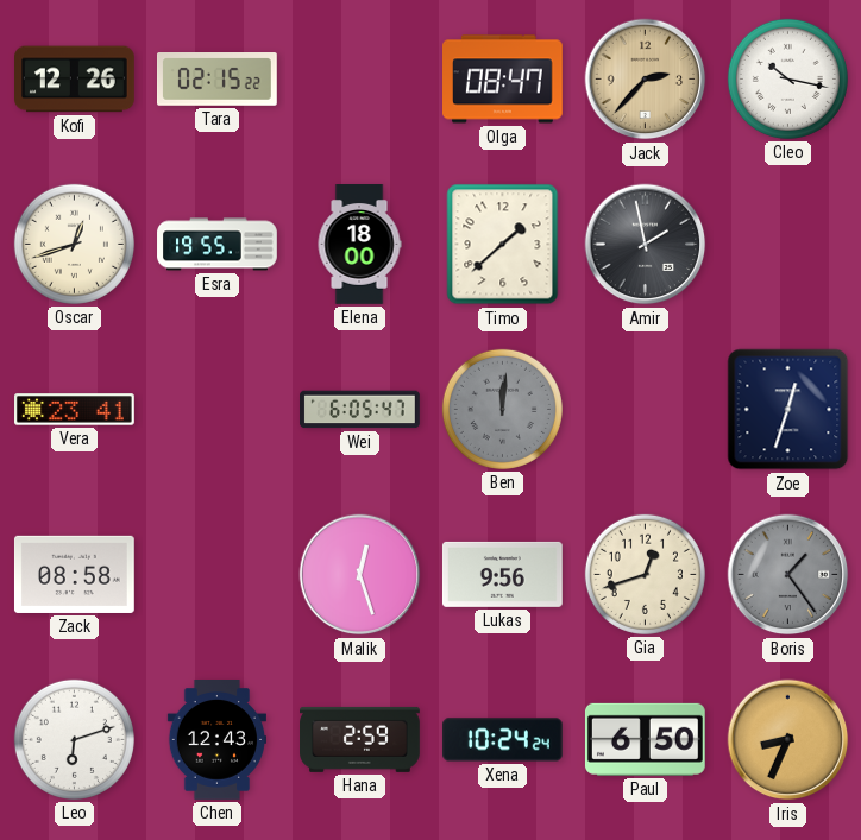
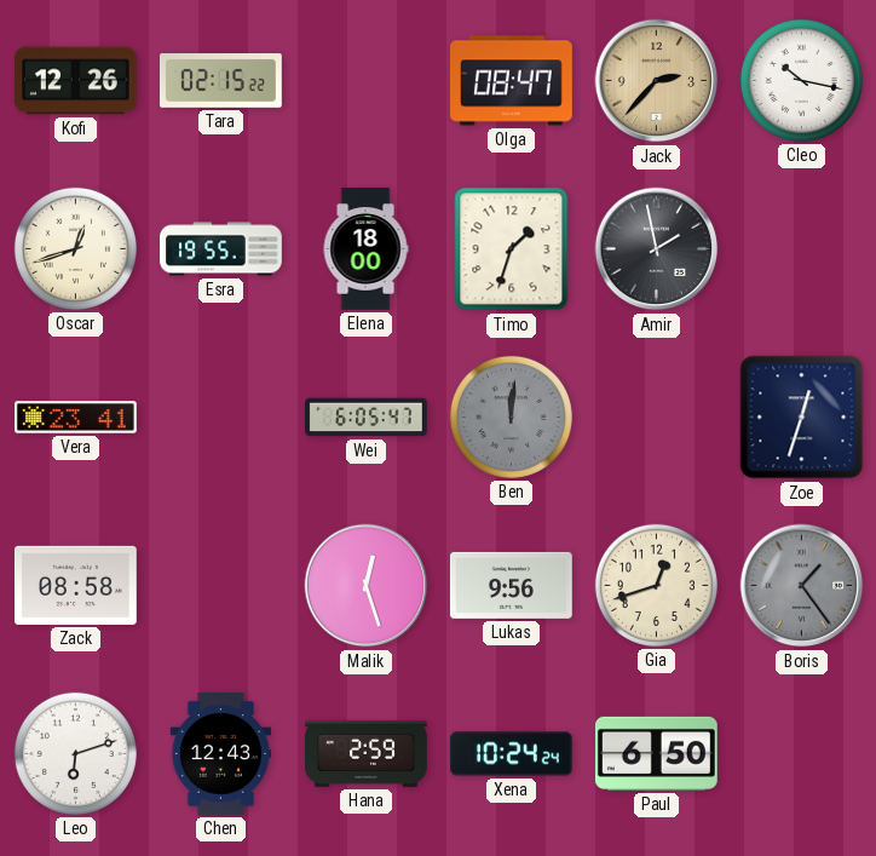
Timo: 1:38 -> 1:33
Iris: 8:34 -> none
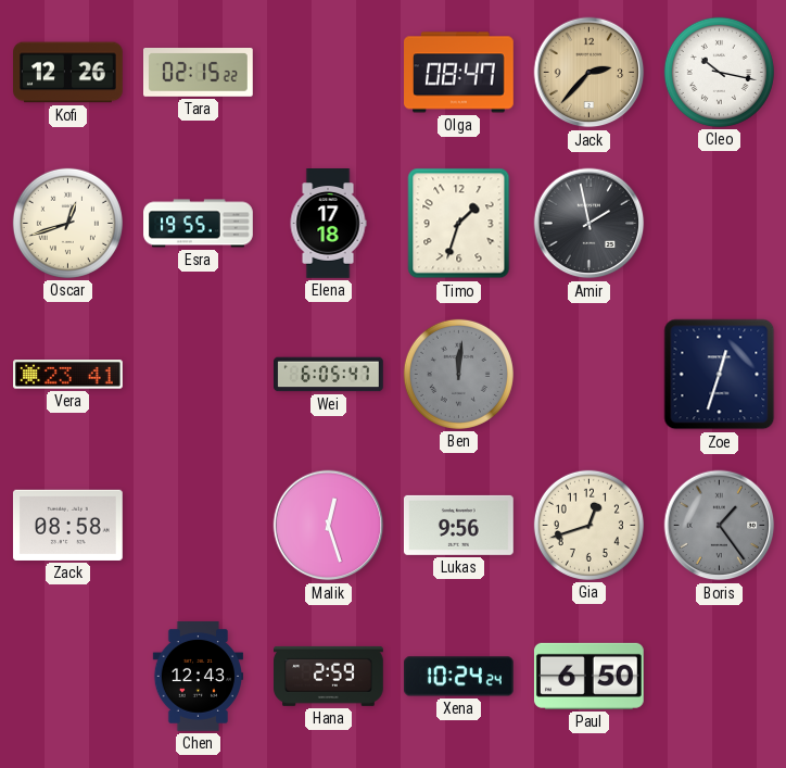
Elena: 18:00 -> 17:18
Leo: 6:12 -> none
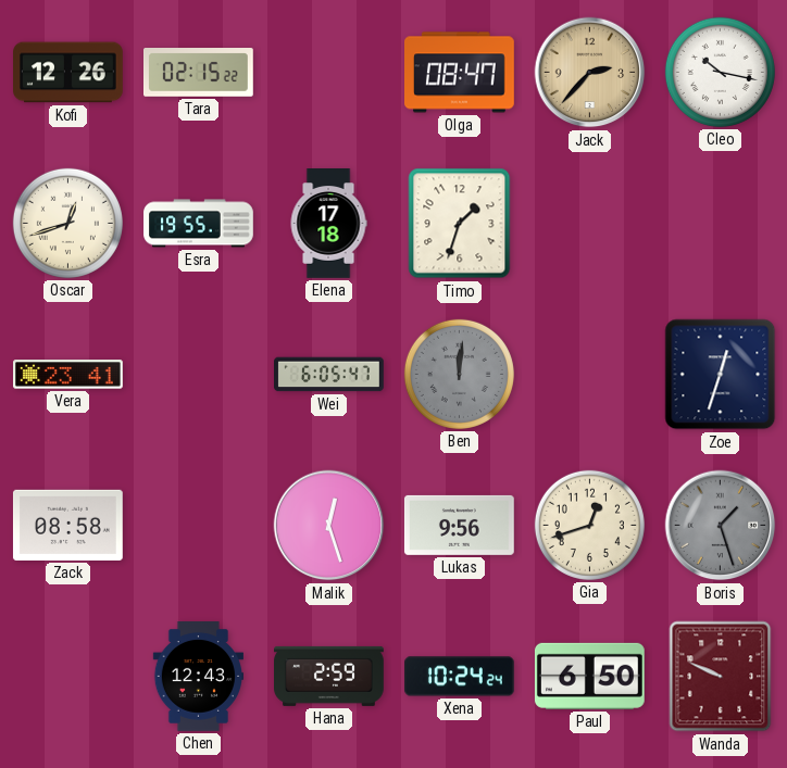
Amir: 1:58 -> none
Boris: 1:24 -> 1:27
Wanda: none -> 9:49
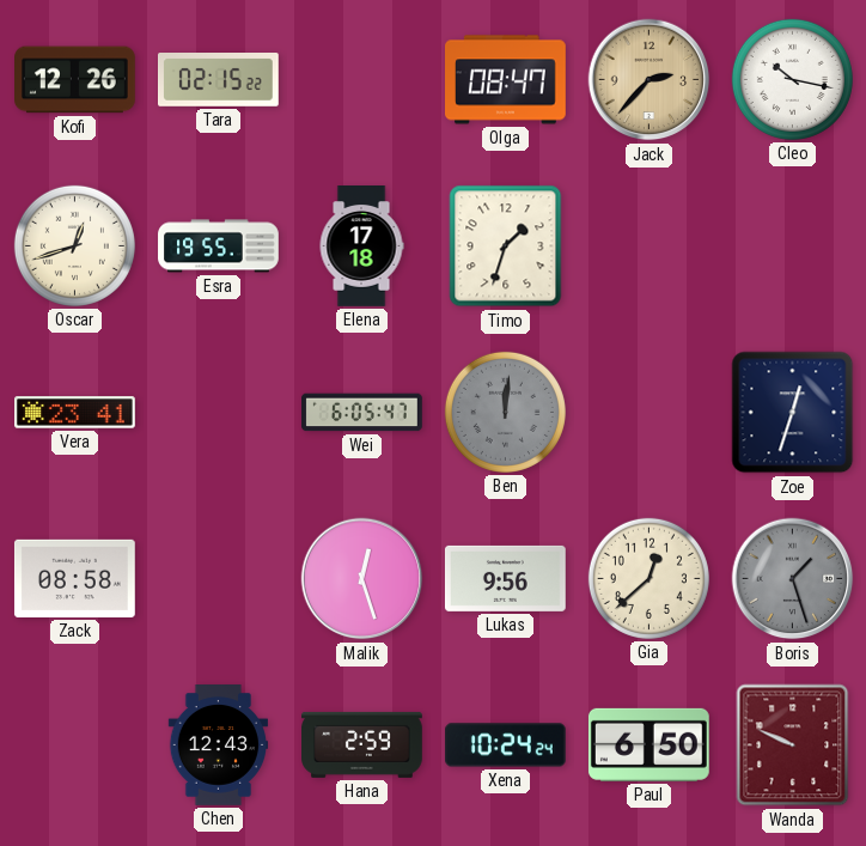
Gia: 12:42 -> 12:38
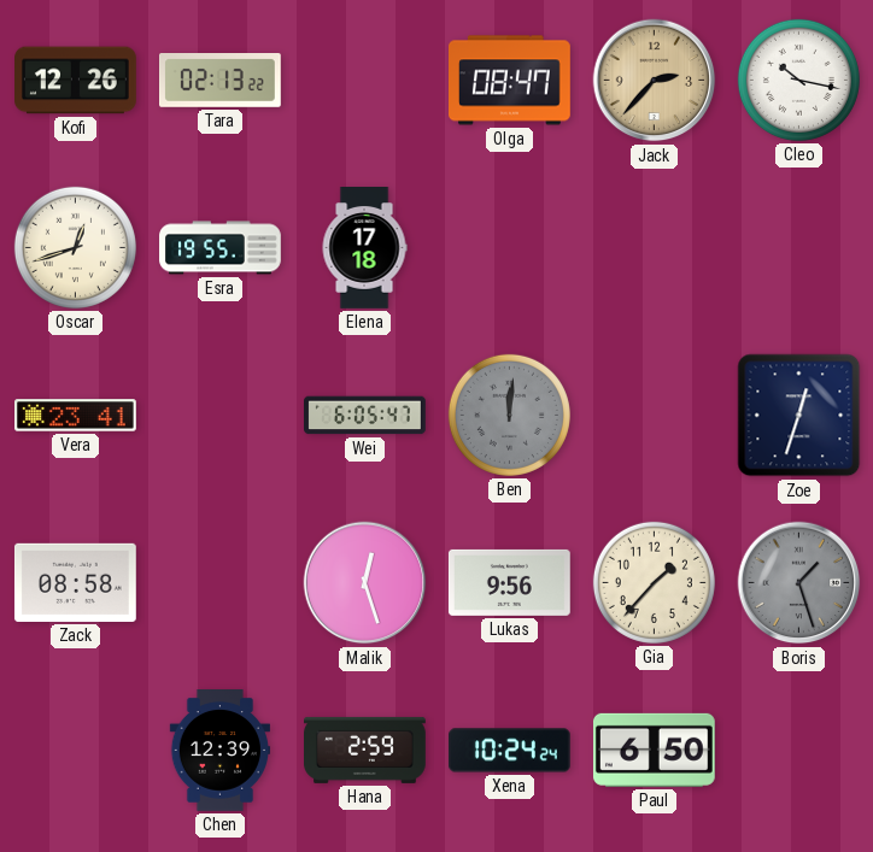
Tara: 02:15 -> 02:13
Timo: 1:33 -> none
Gia: 12:38 -> 1:37
Chen: 12:43 -> 12:39
Wanda: 9:49 -> none
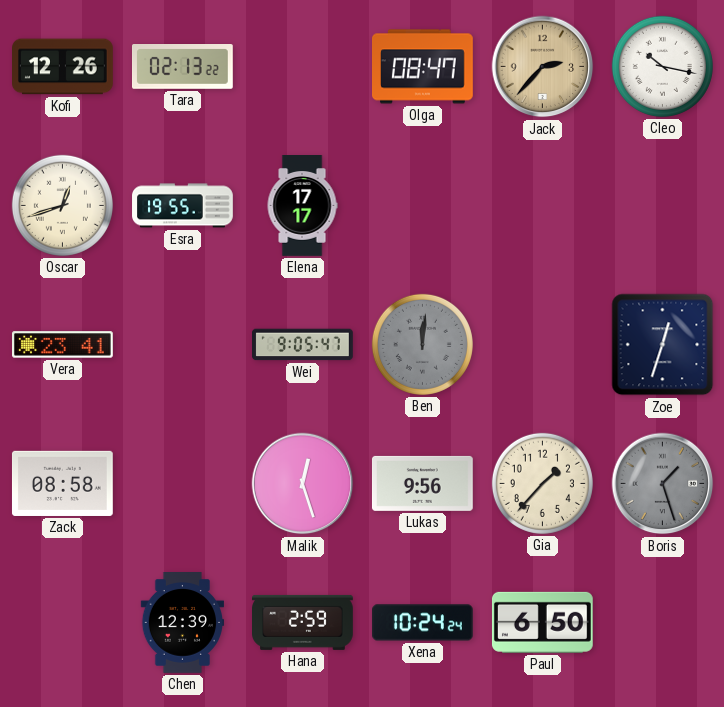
Elena: 17:18 -> 17:17
Wei: 6:05 -> 9:05
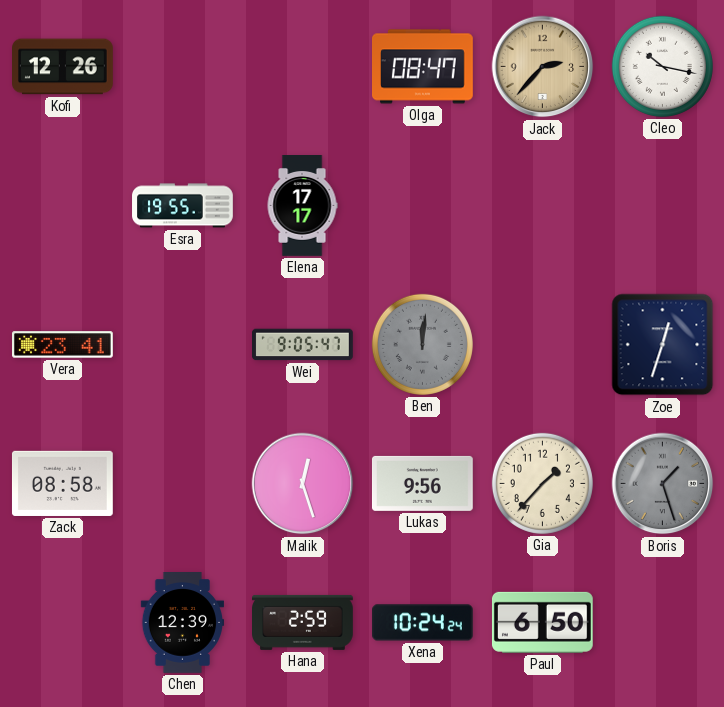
Tara: 02:13 -> none
Oscar: 12:42 -> none
